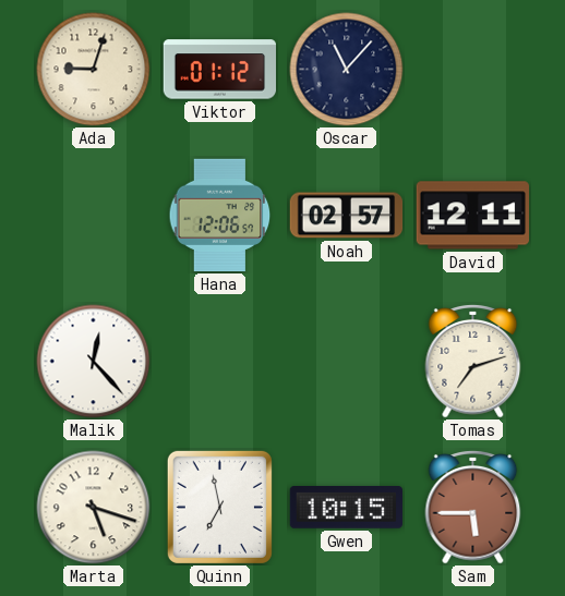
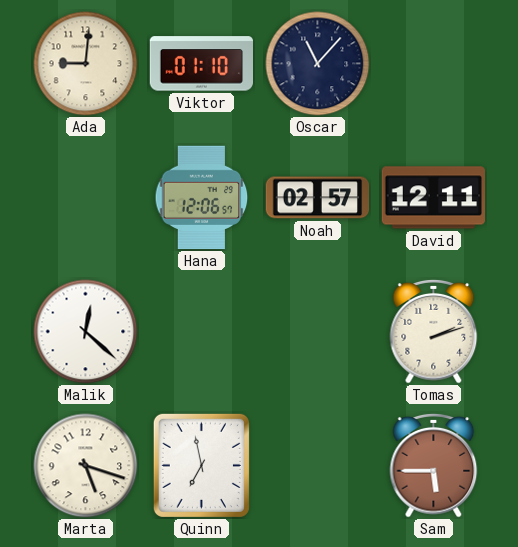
Ada: 9:03 -> 9:01
Viktor: 01:12 -> 01:10
Malik: 12:23 -> 12:22
Tomas: 7:12 -> 2:12
Gwen: 10:15 -> none
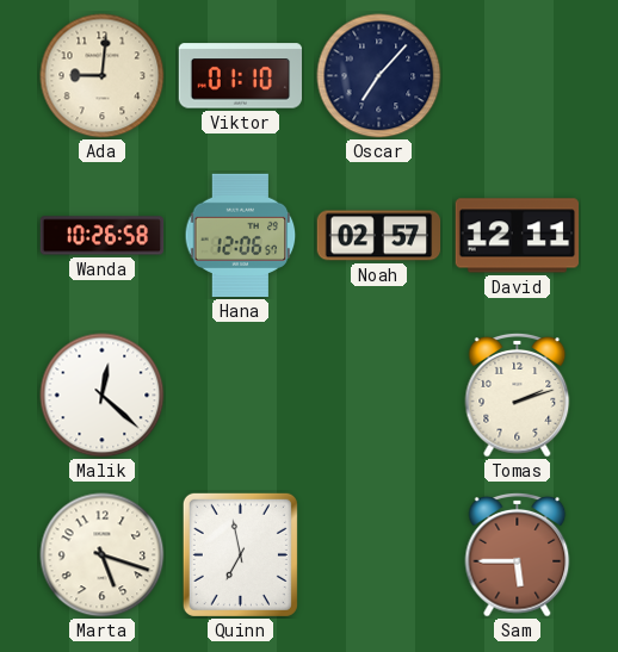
Oscar: 11:07 -> 7:07
Wanda: none -> 10:26
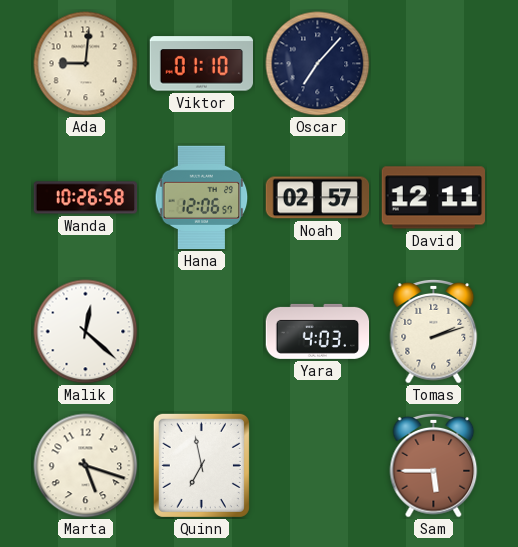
Yara: none -> 4:03
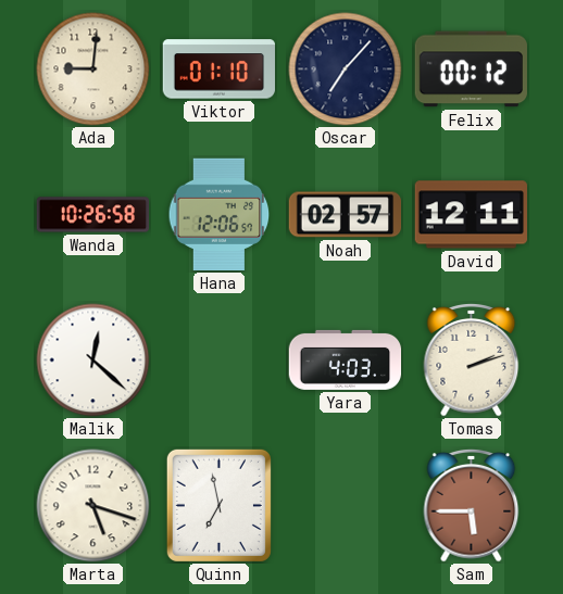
Felix: none -> 00:12
